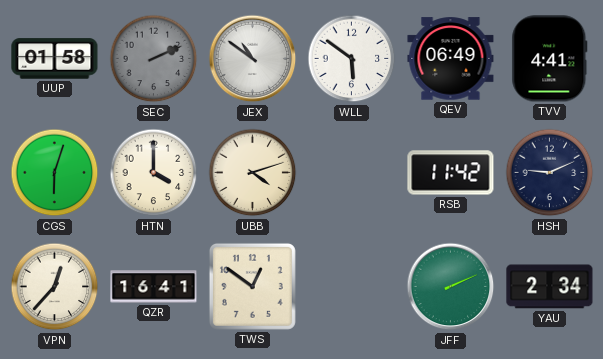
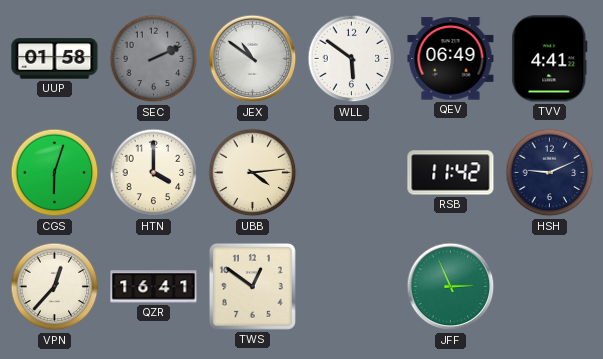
UBB: 4:12 -> 4:14
JFF: 2:11 -> 2:56
YAU: 2:34 -> none
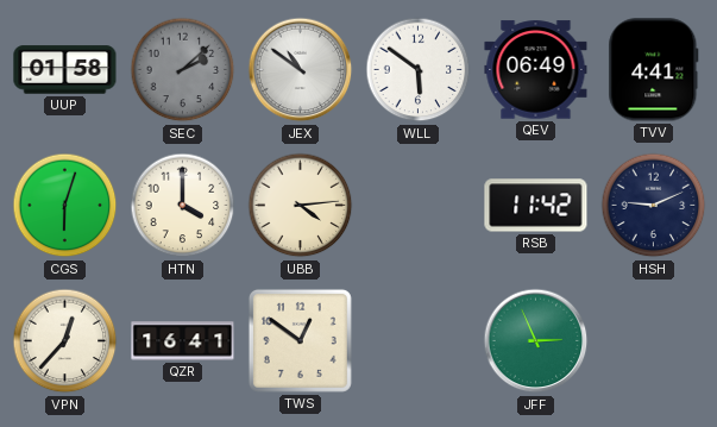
SEC: 2:11 -> 2:08
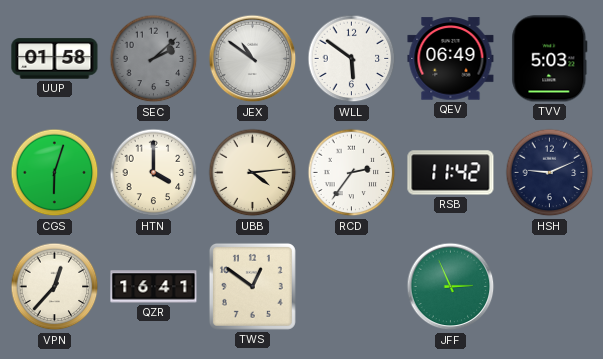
TVV: 4:41 -> 5:03
RCD: none -> 2:36
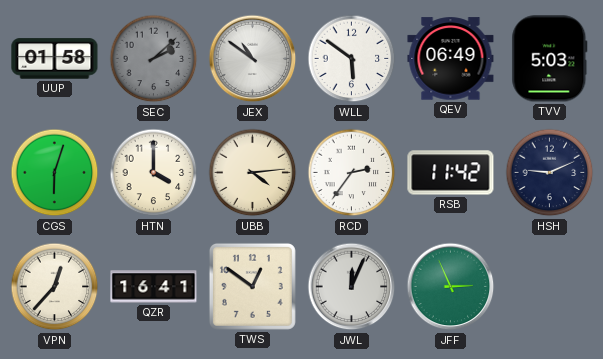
JWL: none -> 12:04
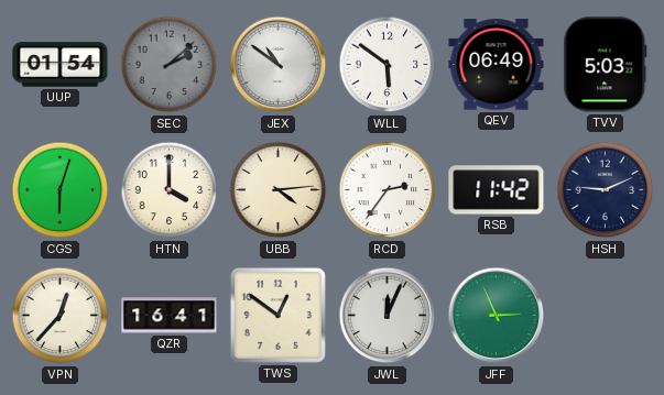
UUP: 01:58 -> 01:54
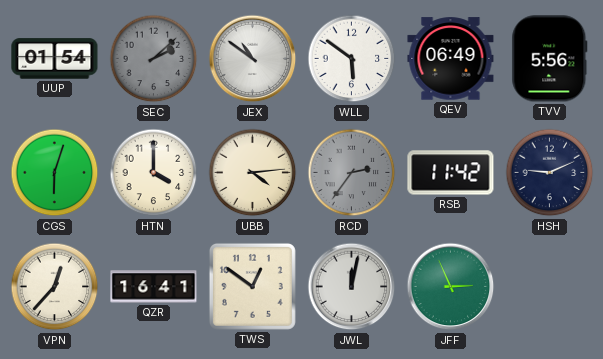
TVV: 5:03 -> 5:56
RCD dial: white -> grey
JWL: 12:04 -> 12:02
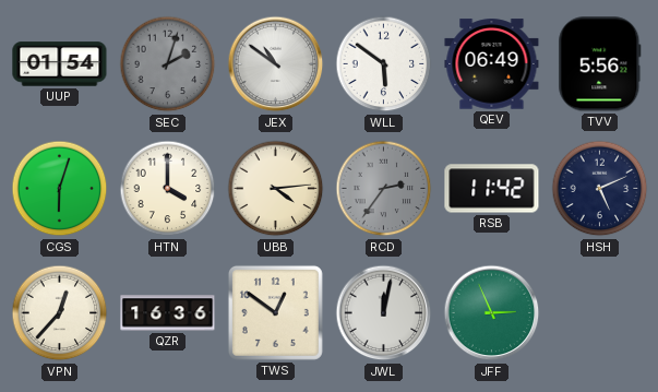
SEC: 2:08 -> 2:03
HSH: 9:11 -> 5:11
QZR: 16:41 -> 16:36
